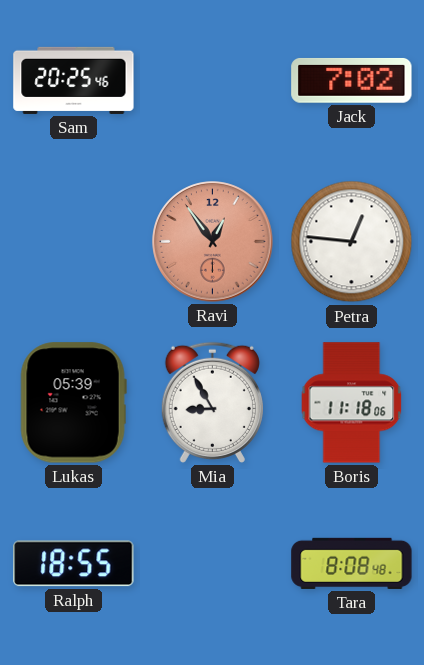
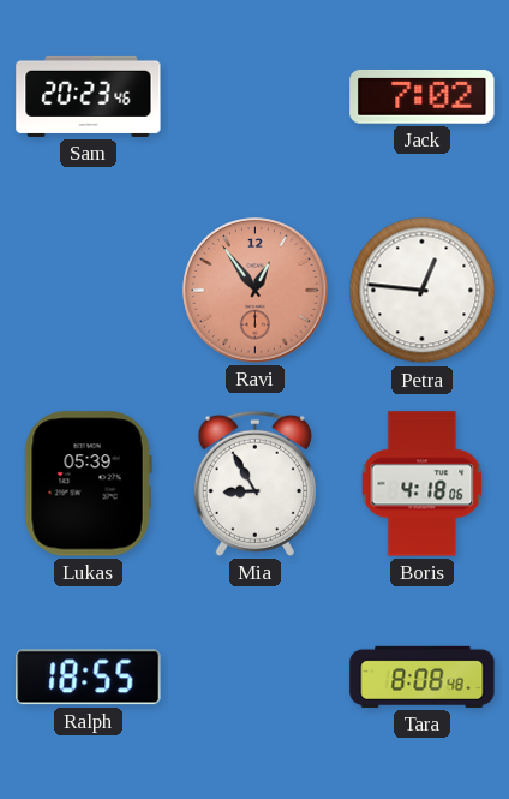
Sam: 20:25 -> 20:23
Boris: 11:18 -> 4:18
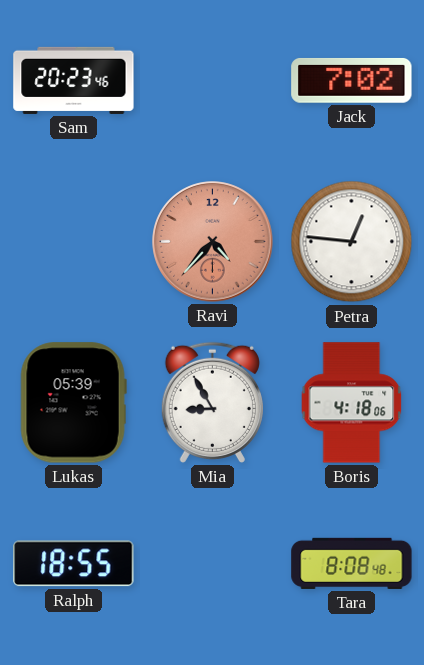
Ravi: 12:54 -> 4:37
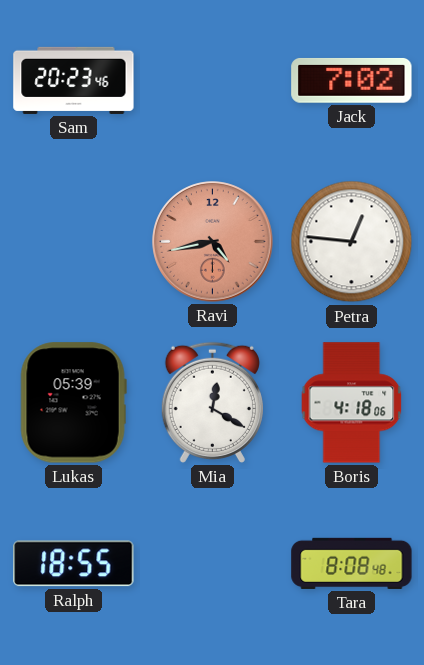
Ravi: 4:37 -> 4:43
Mia: 8:55 -> 12:20
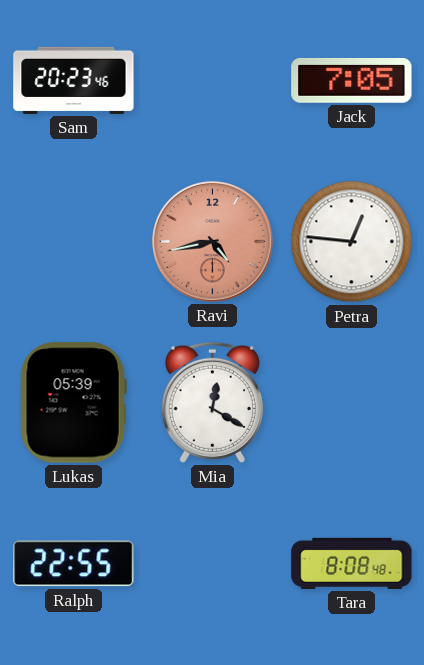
Jack: 7:02 -> 7:05
Boris: 4:18 -> none
Ralph: 18:55 -> 22:55
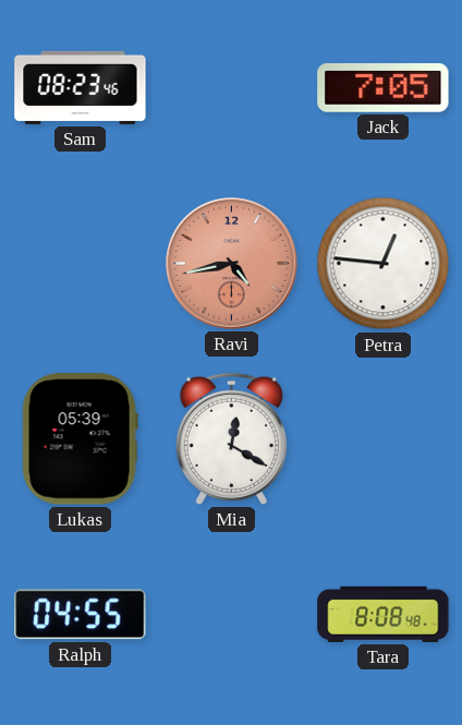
Sam: 20:23 -> 08:23
Ralph: 22:55 -> 04:55
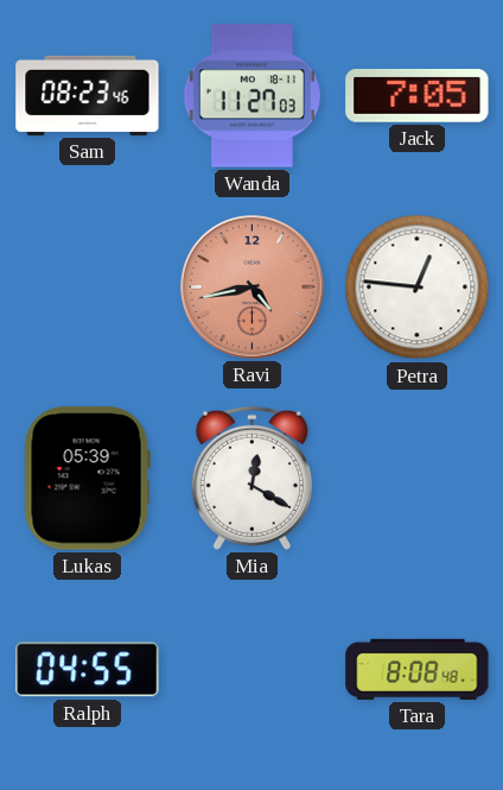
Wanda: none -> 11:27
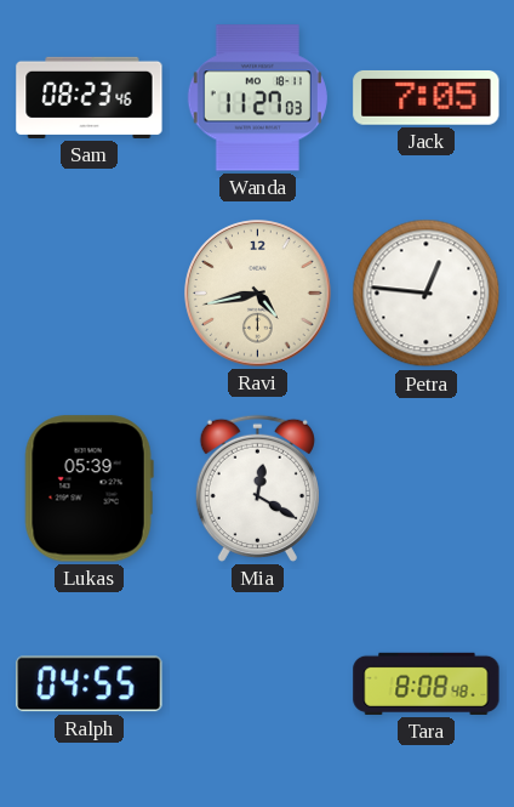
Ravi dial: salmon -> cream
